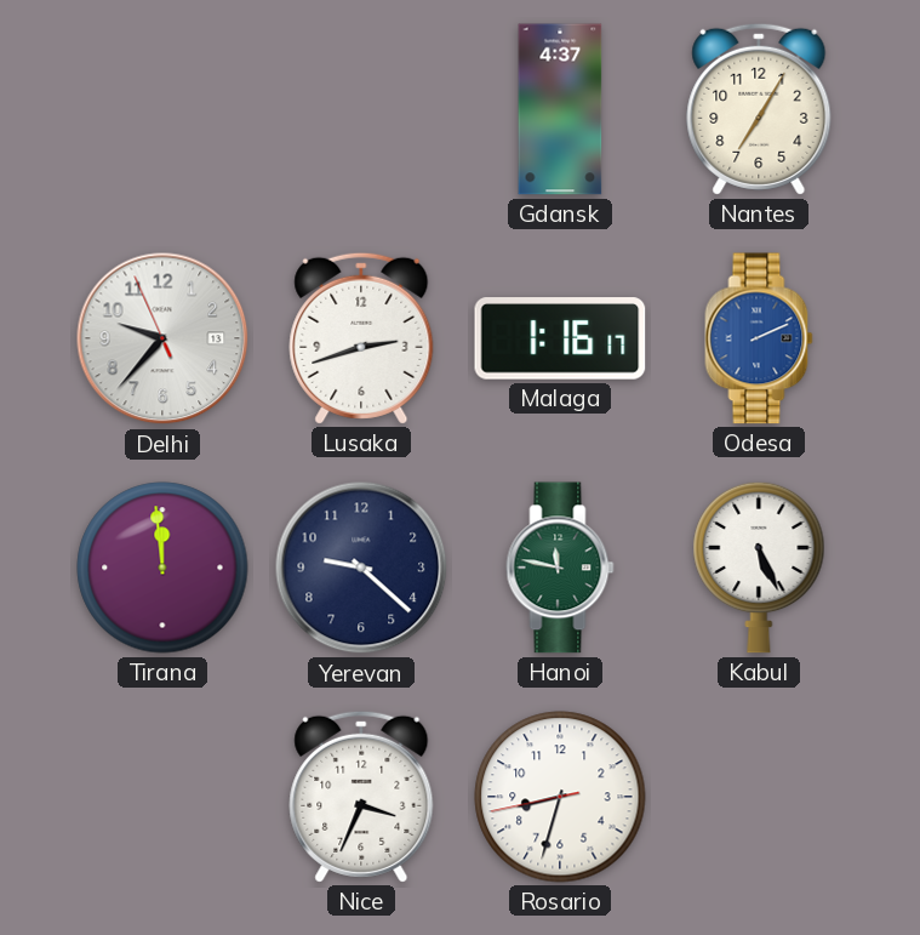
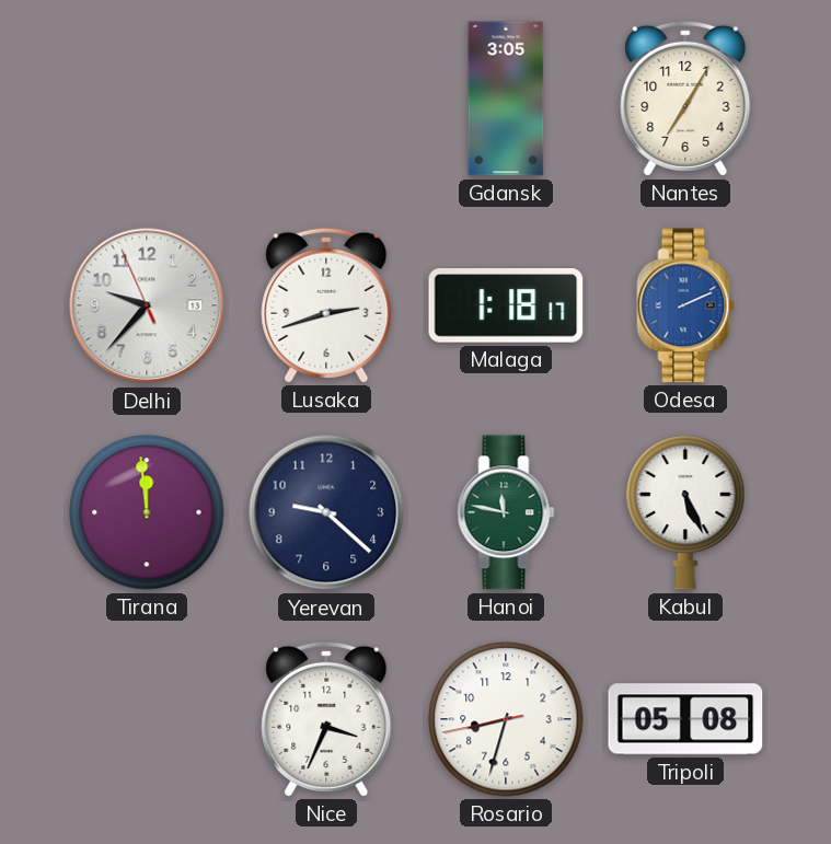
Gdansk: 4:37 -> 3:05
Malaga: 1:16 -> 1:18
Tripoli: none -> 05:08
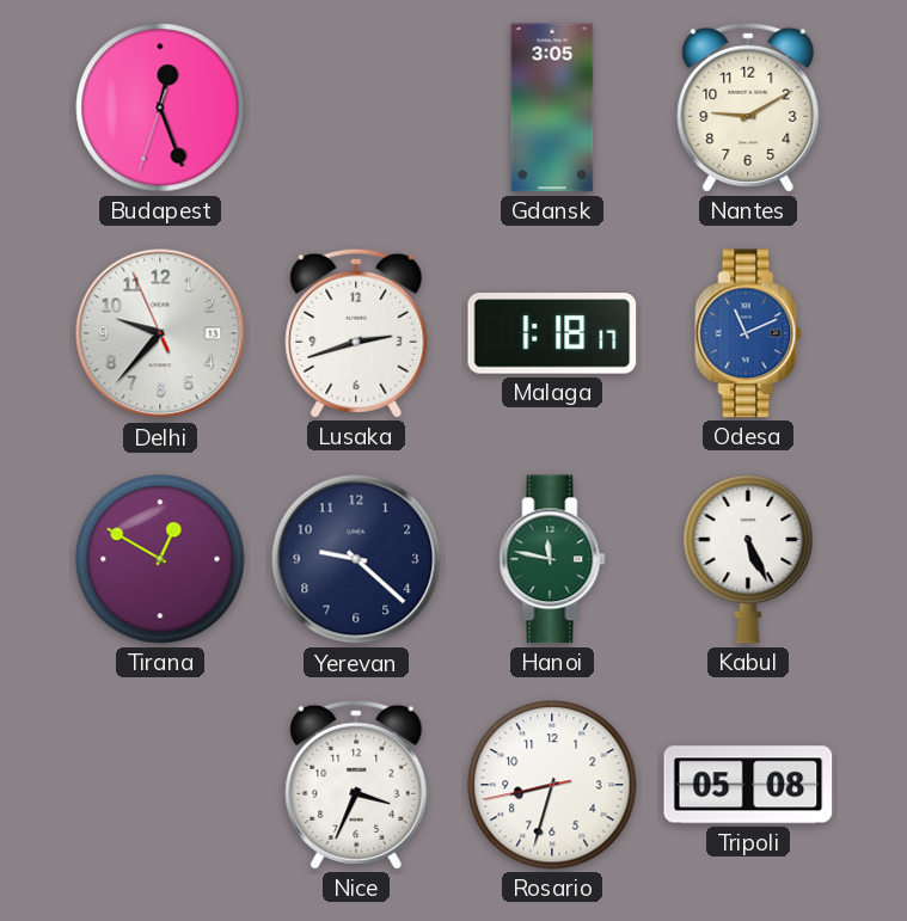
Budapest: none -> 12:26
Nantes: 7:05 -> 9:10
Odesa: 2:11 -> 11:11
Tirana: 11:59 -> 12:50
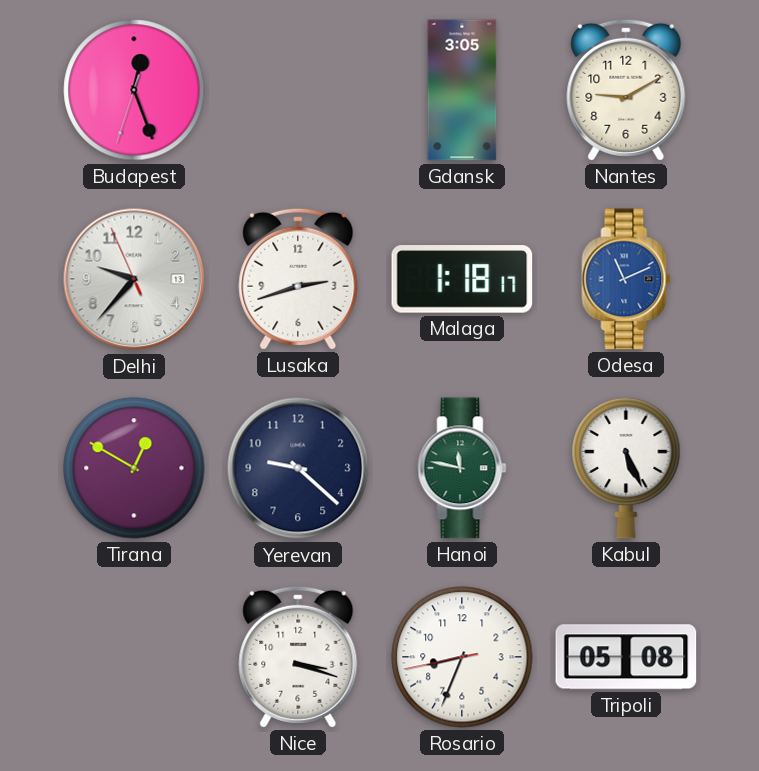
Nice: 3:34 -> 3:18
Rosario: 8:32 -> 8:33
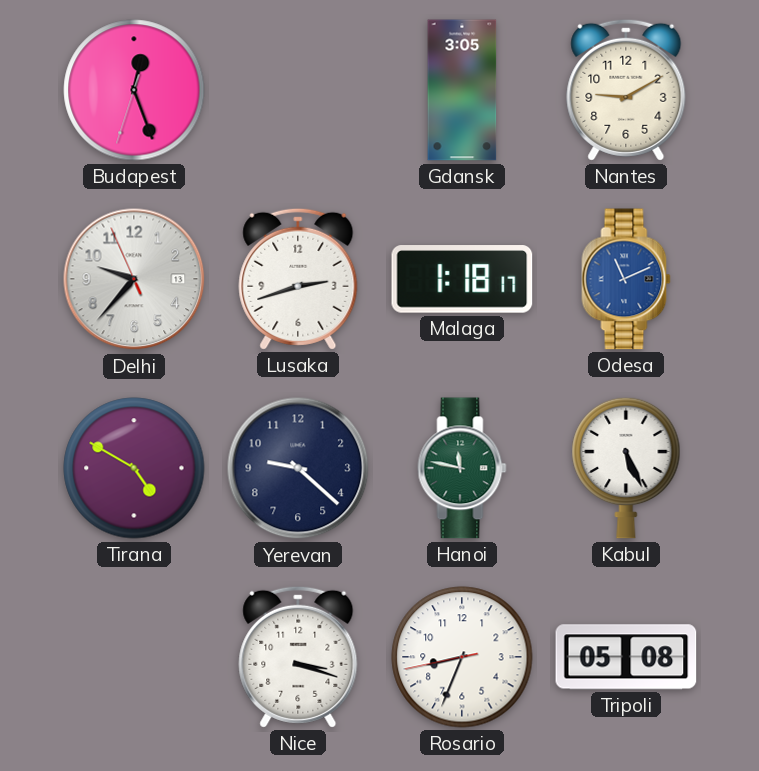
Tirana: 12:50 -> 4:50
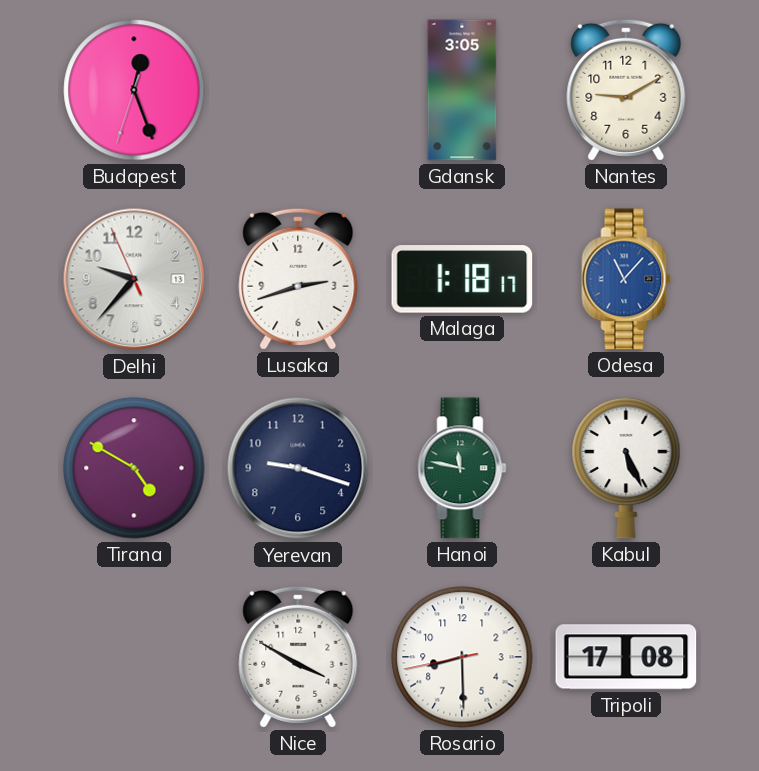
Odesa: 11:11 -> 11:07
Yerevan: 9:22 -> 9:18
Nice: 3:18 -> 3:50
Rosario: 8:33 -> 8:29
Tripoli: 05:08 -> 17:08
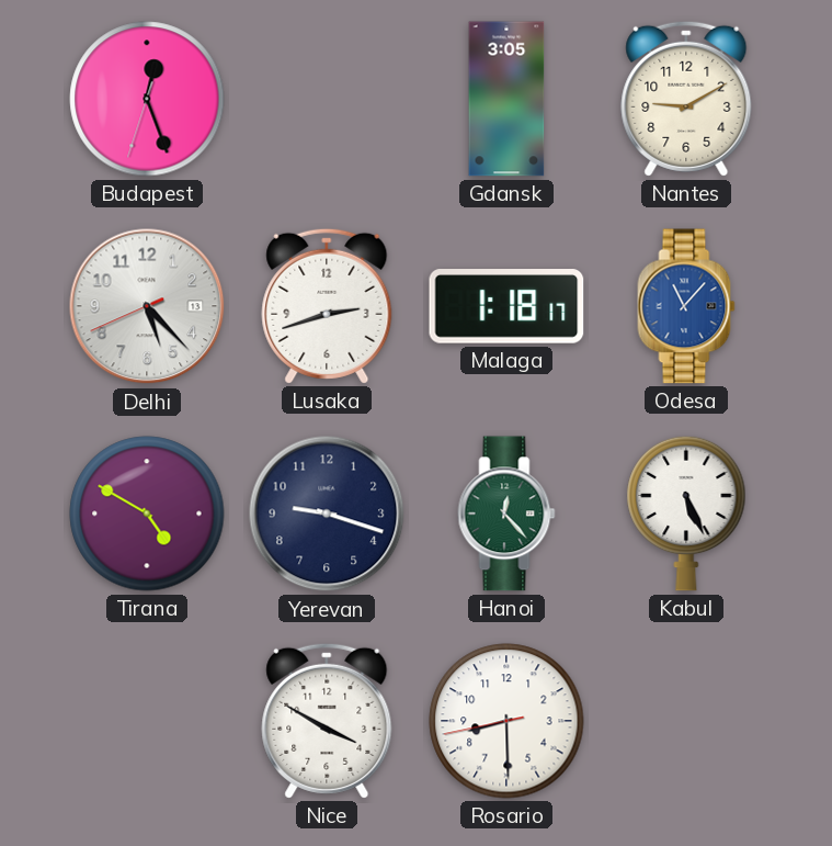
Delhi: 9:36 -> 5:22
Hanoi: 11:47 -> 12:23
Tripoli: 17:08 -> none
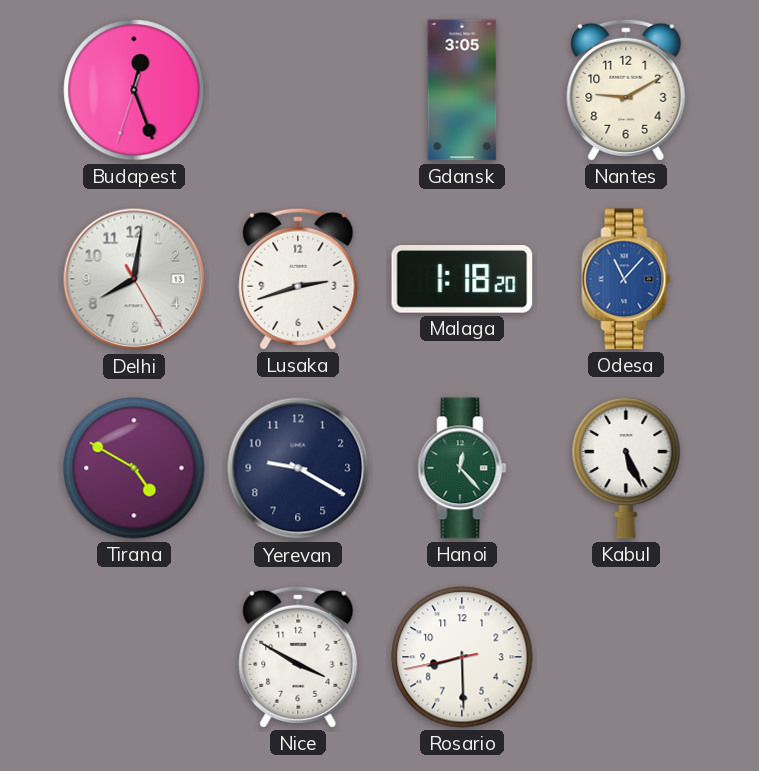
Delhi: 5:22 -> 8:01
Malaga: 1:18:17 -> 1:18:20
Yerevan: 9:18 -> 9:20
